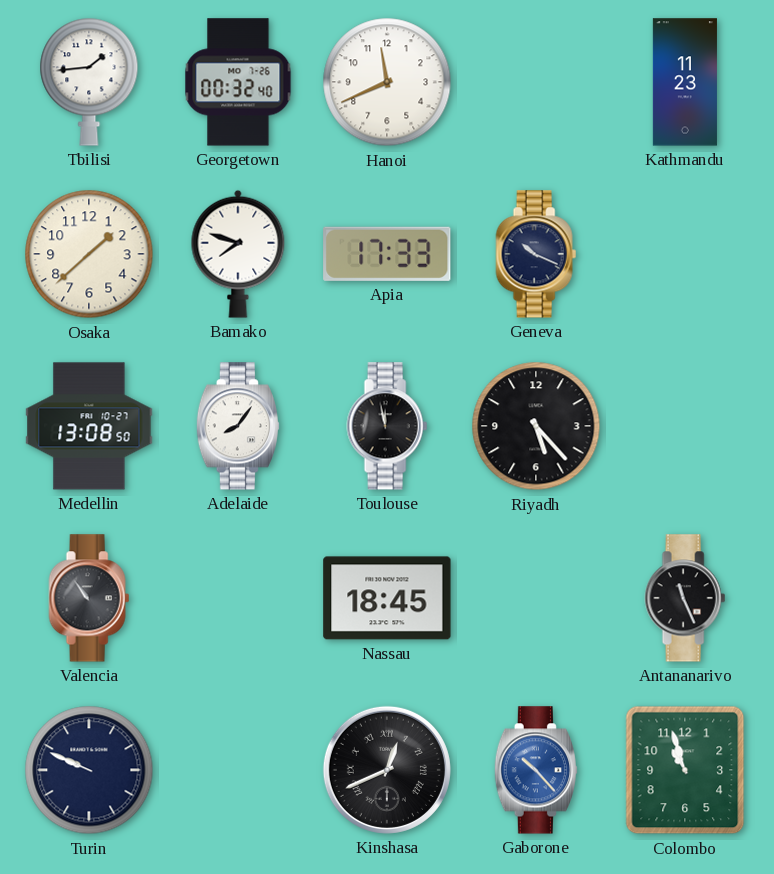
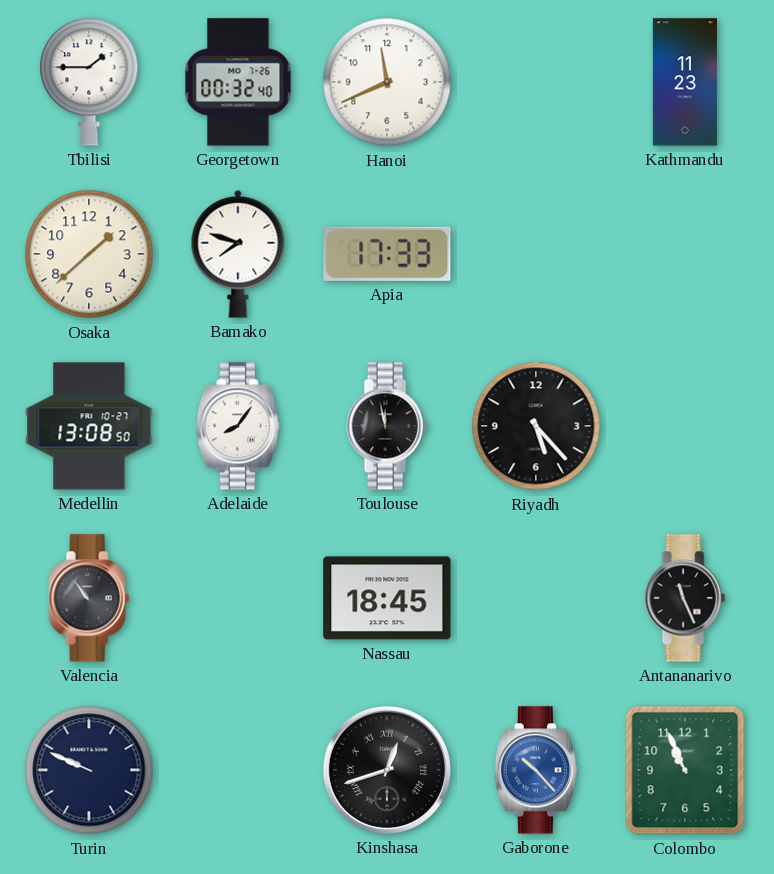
Tbilisi: 1:44 -> 1:45
Geneva: 10:19 -> none
Kinshasa: 12:41 -> 12:42
Colombo: 10:57 -> 10:56
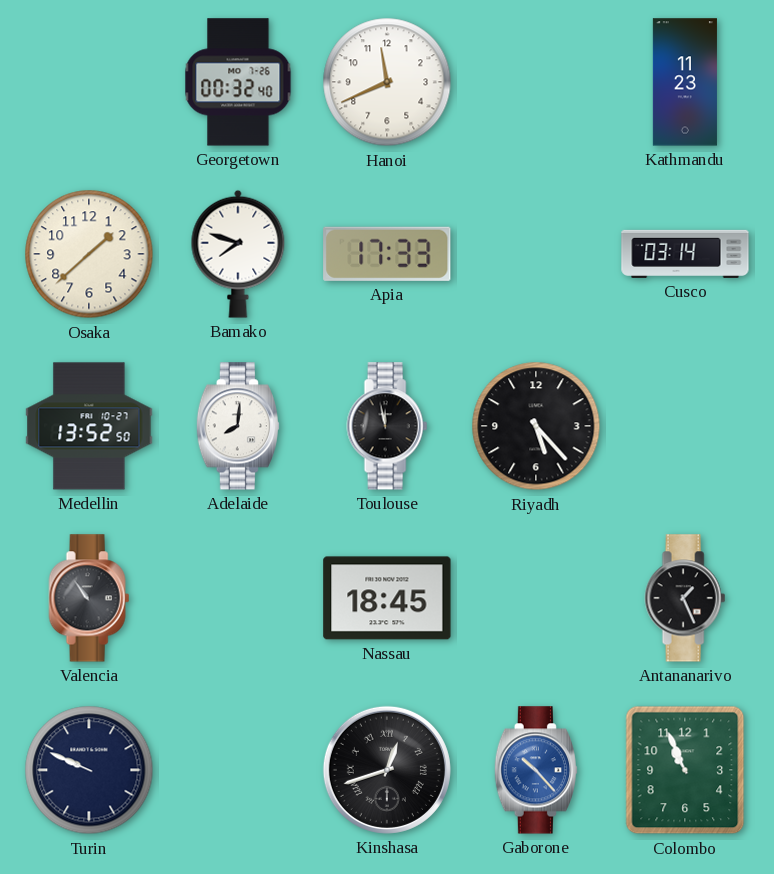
Tbilisi: 1:45 -> none
Cusco: none -> 03:14
Medellin: 13:08 -> 13:52
Adelaide: 8:06 -> 8:01
Antananarivo: 11:26 -> 1:26
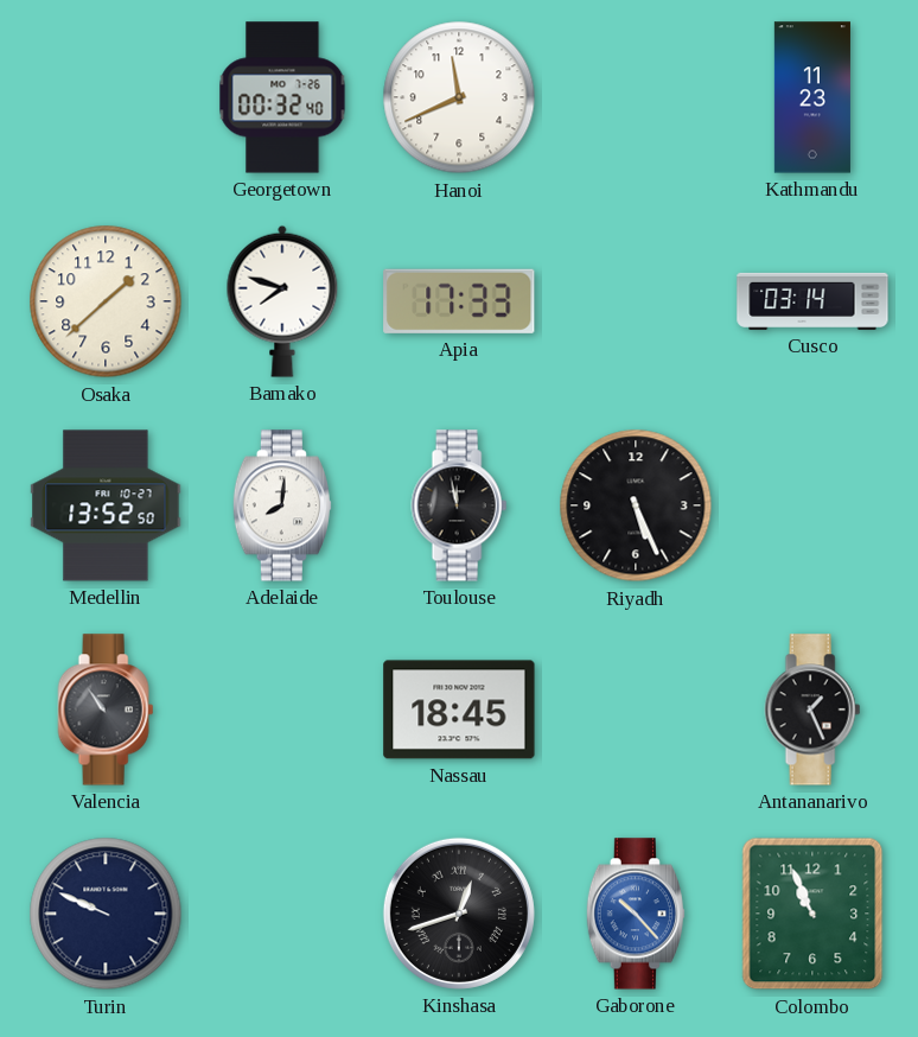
Riyadh: 5:23 -> 5:26
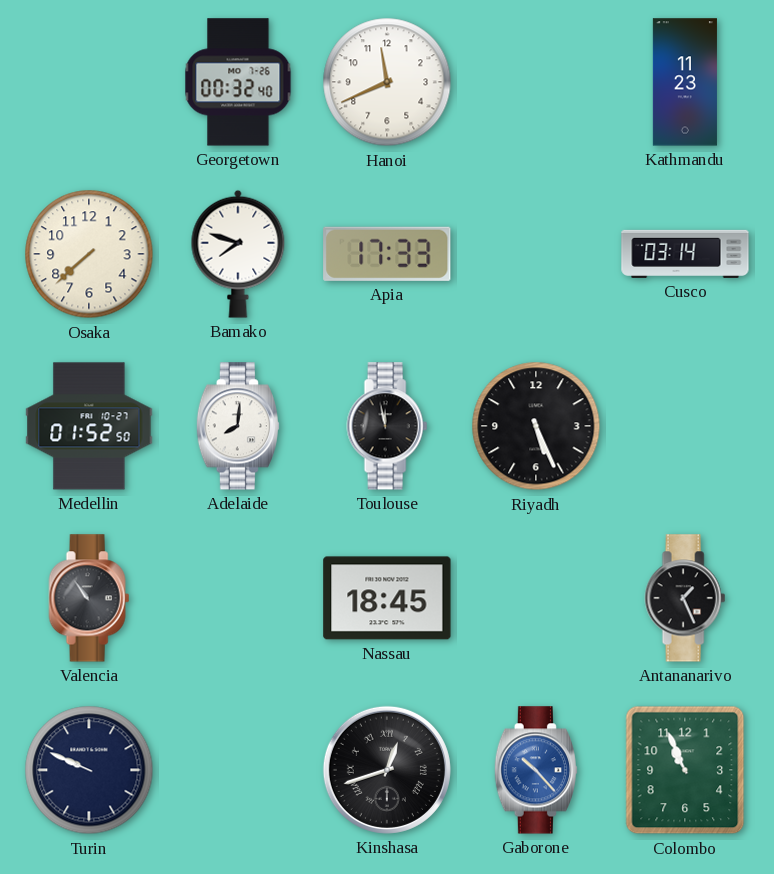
Osaka: 1:38 -> 7:38
Medellin: 13:52 -> 01:52
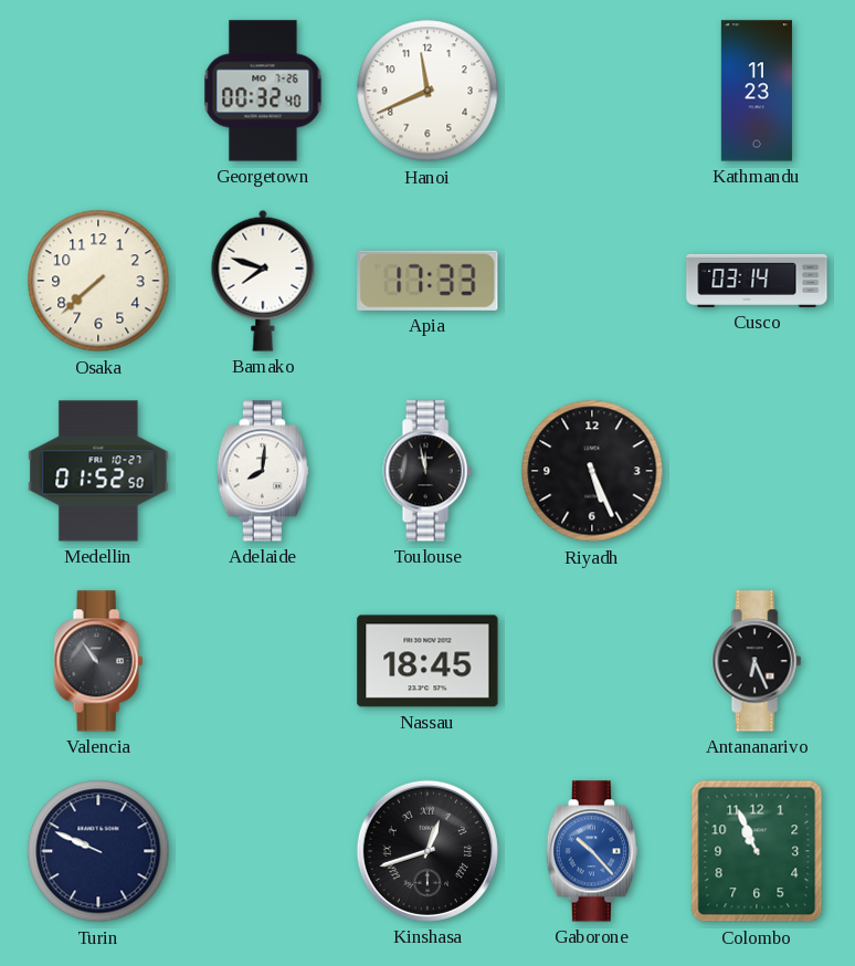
Antananarivo: 1:26 -> 6:26
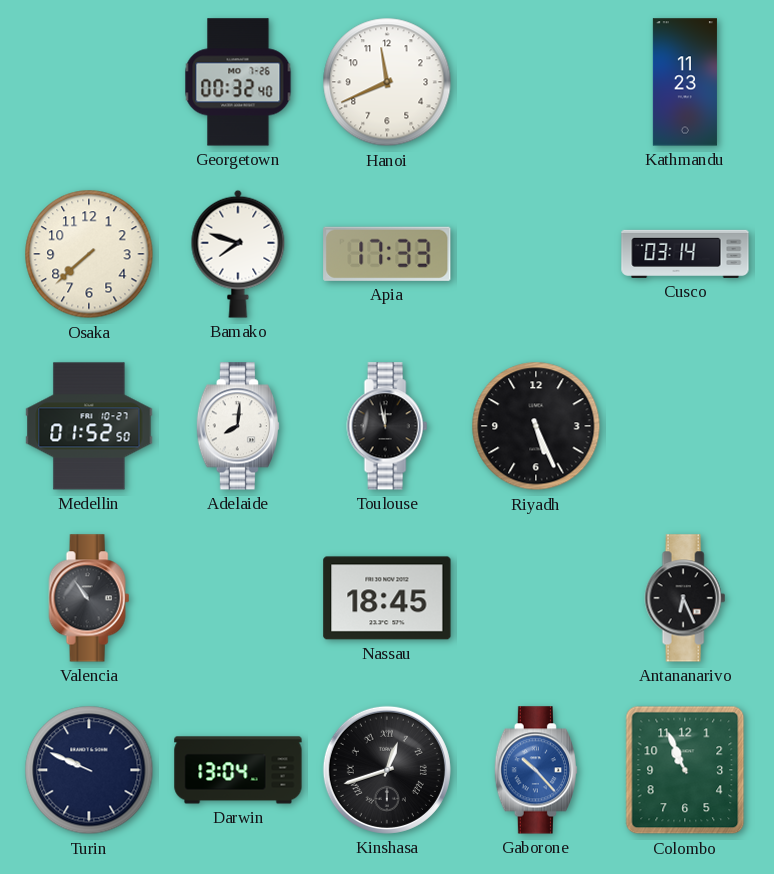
Darwin: none -> 13:04
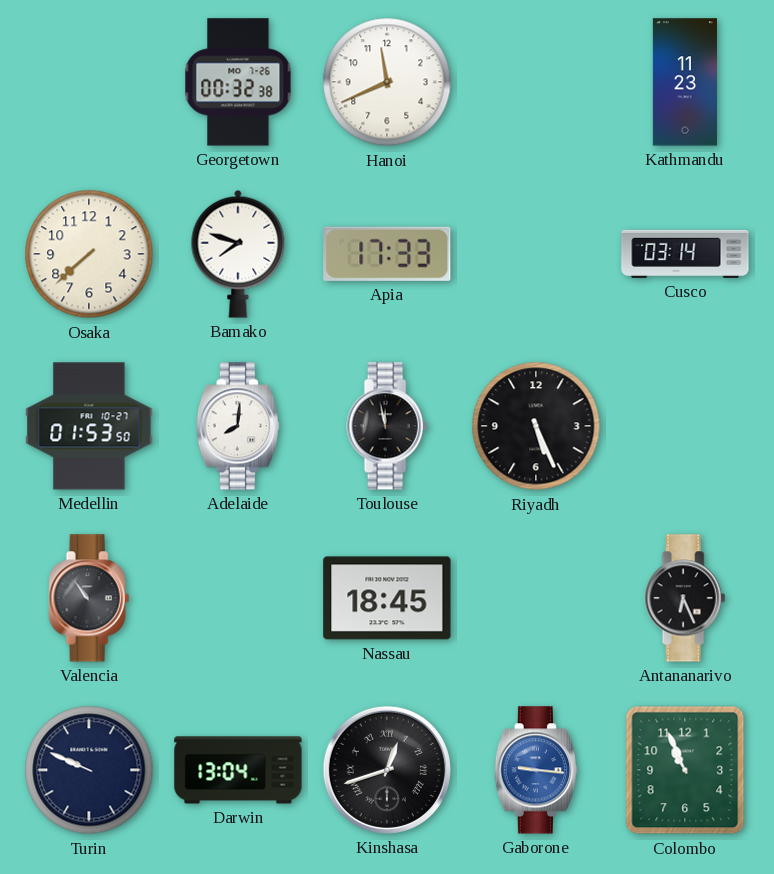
Georgetown: 00:32:40 -> 00:32:38
Medellin: 01:52 -> 01:53
Gaborone: 10:23 -> 9:16
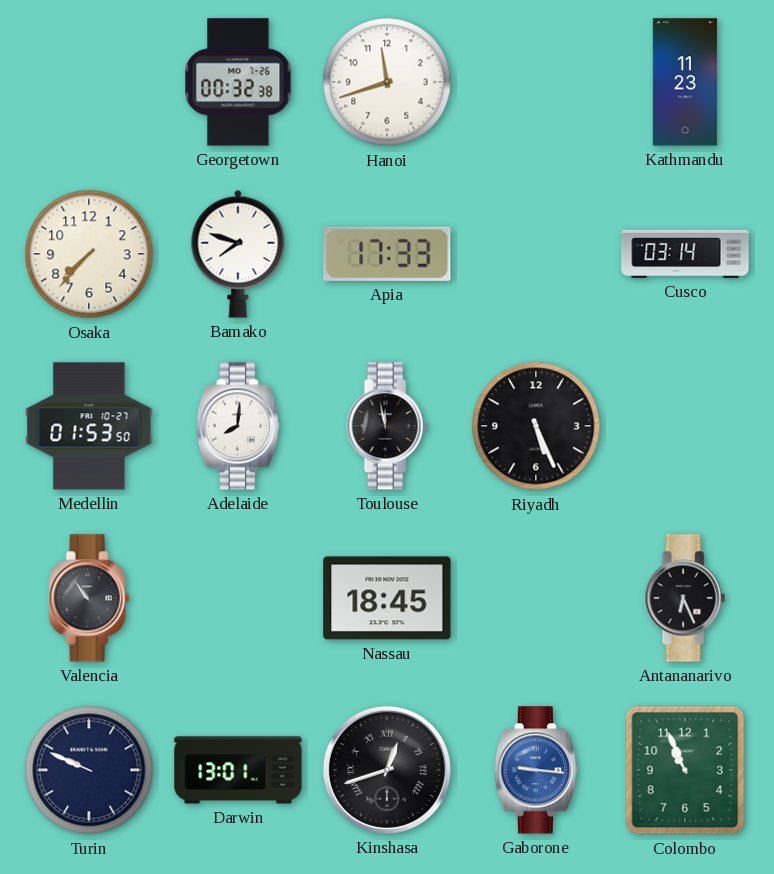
Hanoi: 11:41 -> 11:42
Osaka: 7:38 -> 7:37
Darwin: 13:04 -> 13:01
